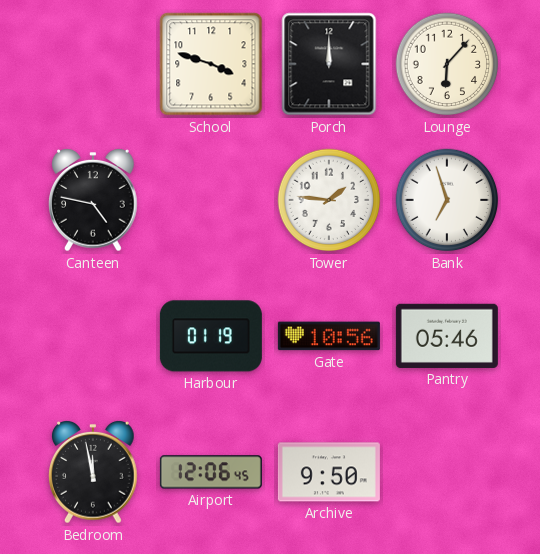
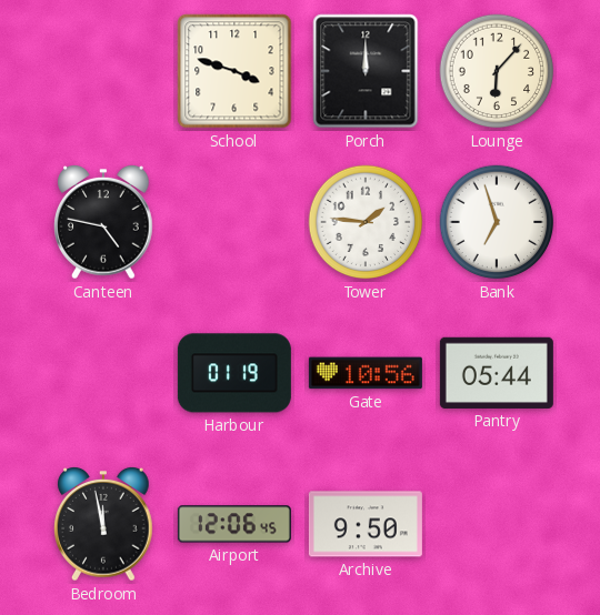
Pantry: 05:46 -> 05:44
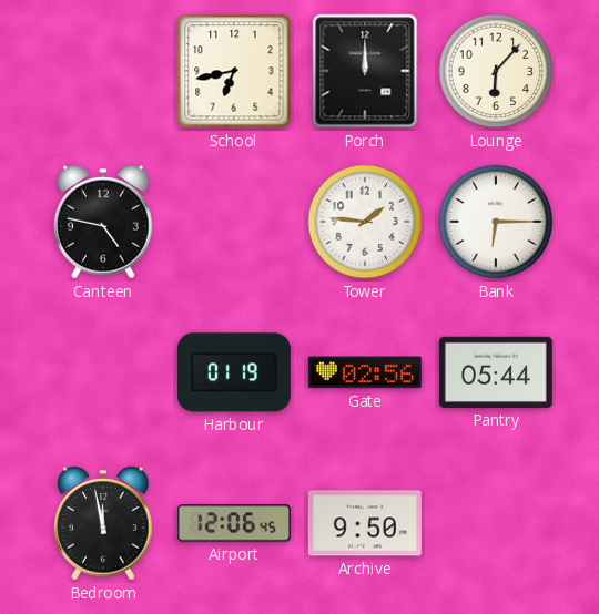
School: 3:48 -> 6:43
Bank: 6:57 -> 6:15
Gate: 10:56 -> 02:56
